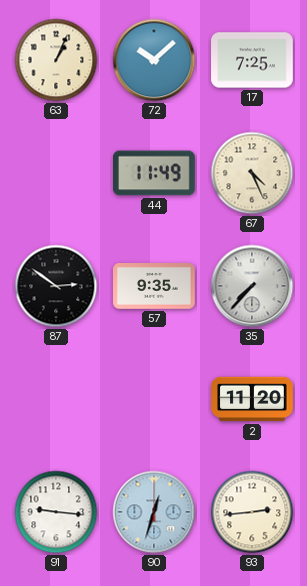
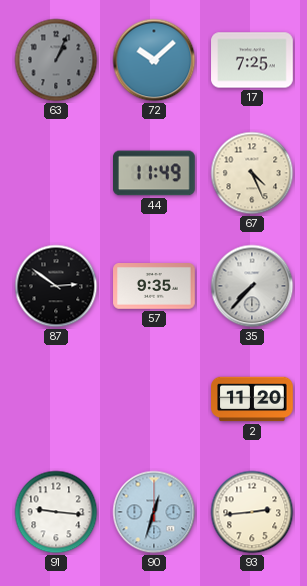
63 dial: cream -> grey
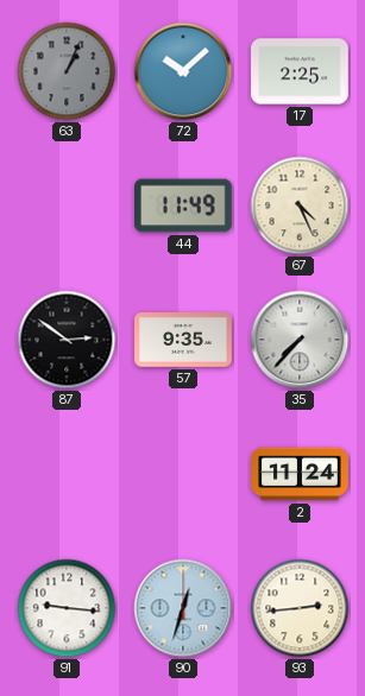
17: 7:25 -> 2:25
2: 11:20 -> 11:24
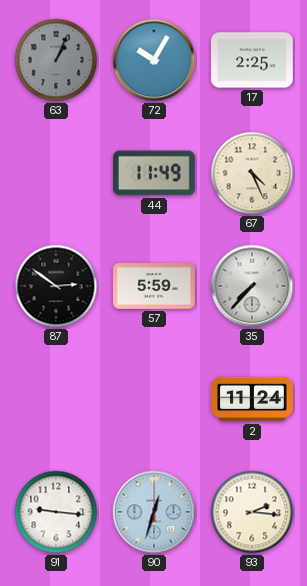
72: 10:08 -> 10:05
57: 9:35 -> 5:59
93: 2:44 -> 2:16
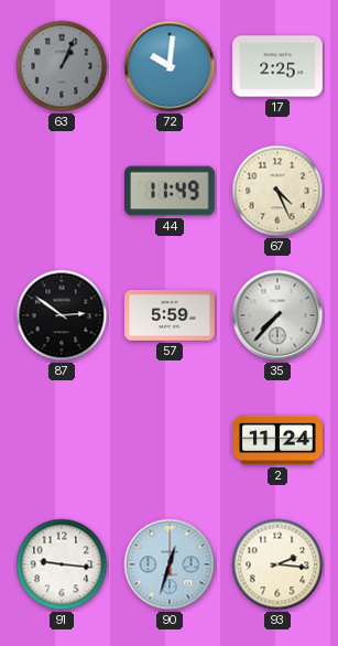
72: 10:05 -> 10:01
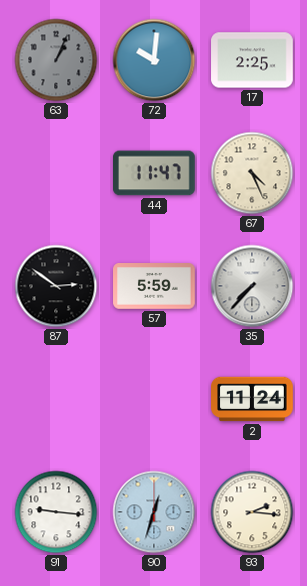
44: 11:49 -> 11:47
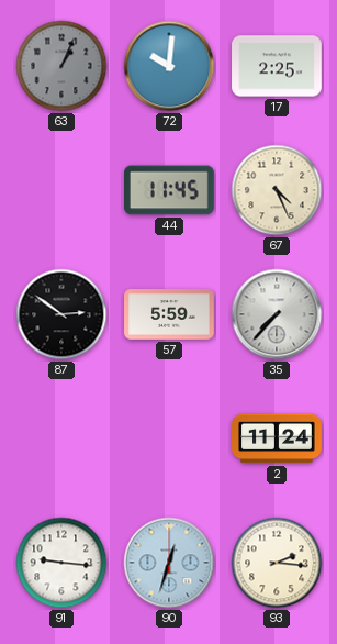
44: 11:47 -> 11:45
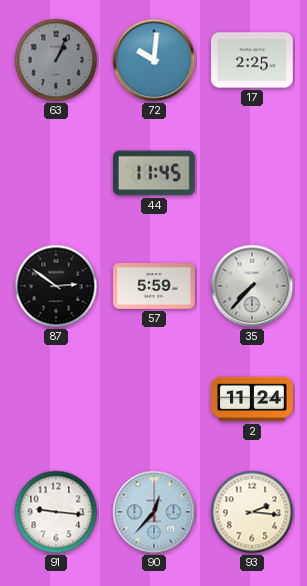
67: 4:26 -> none
90: 12:33 -> 12:37
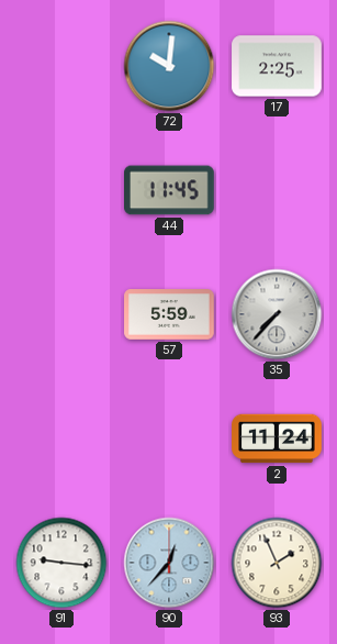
63: 1:04 -> none
87: 2:51 -> none
93: 2:16 -> 1:56
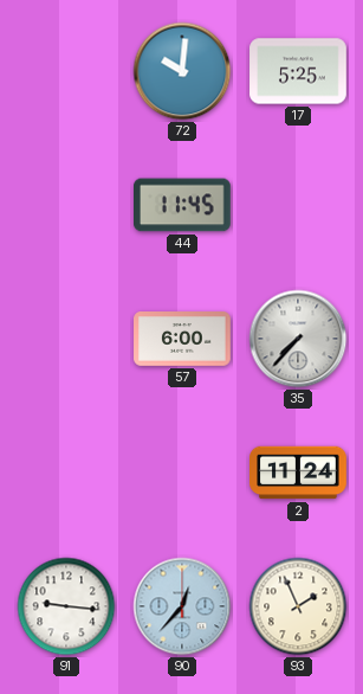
17: 2:25 -> 5:25
57: 5:59 -> 6:00
